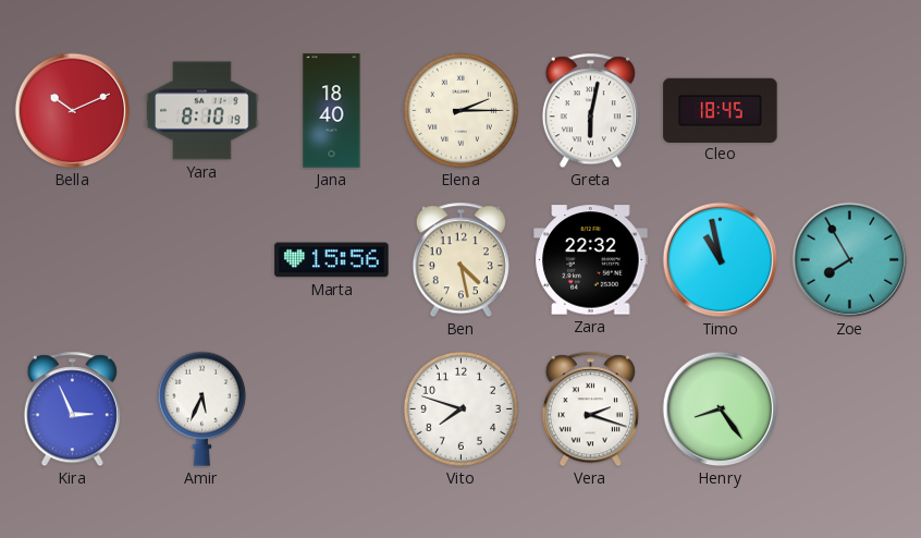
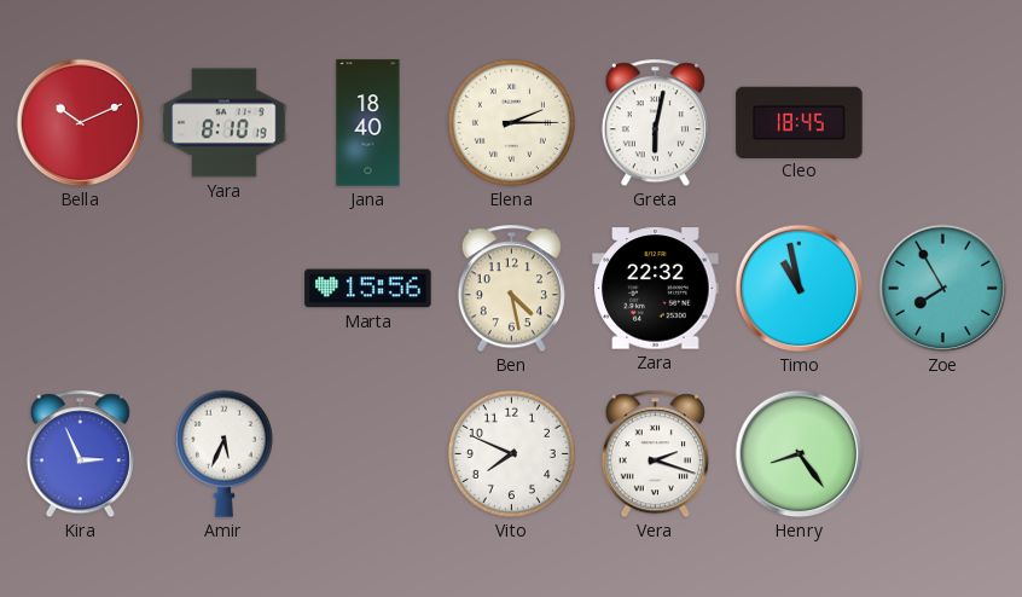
Vito: 7:48 -> 7:49
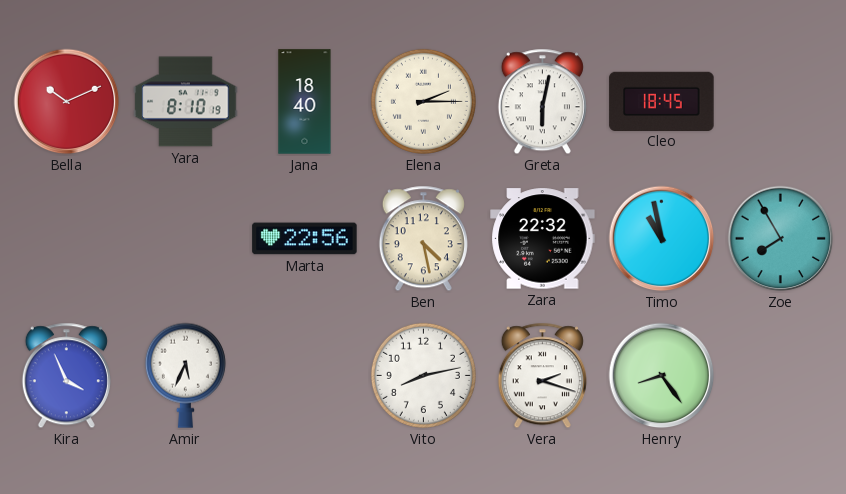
Marta: 15:56 -> 22:56
Kira: 2:56 -> 3:56
Vito: 7:49 -> 8:13
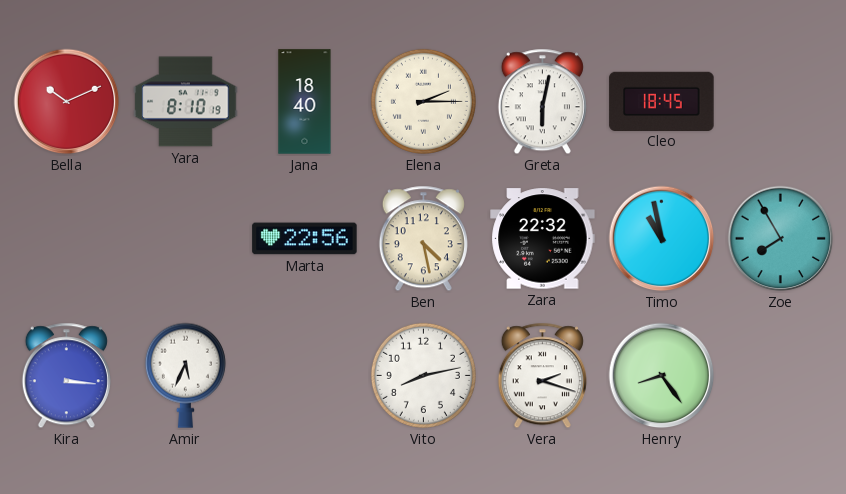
Kira: 3:56 -> 3:16
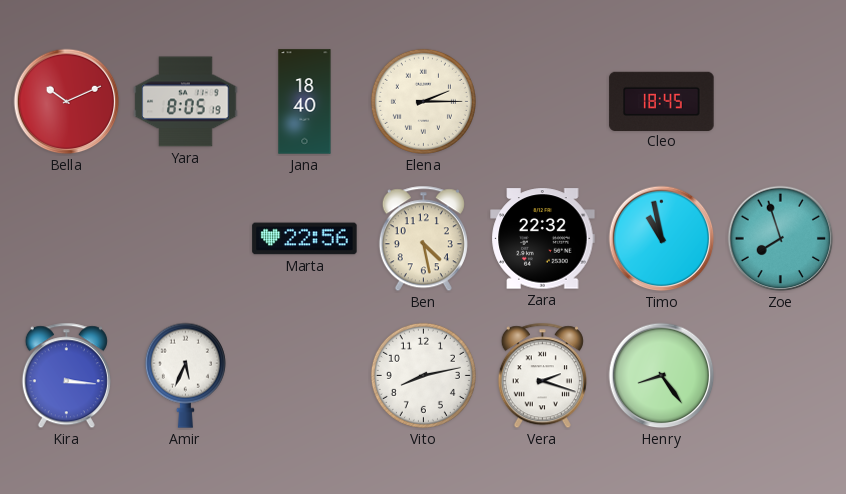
Yara: 8:10 -> 8:05
Greta: 6:02 -> none
Zoe: 7:55 -> 7:57
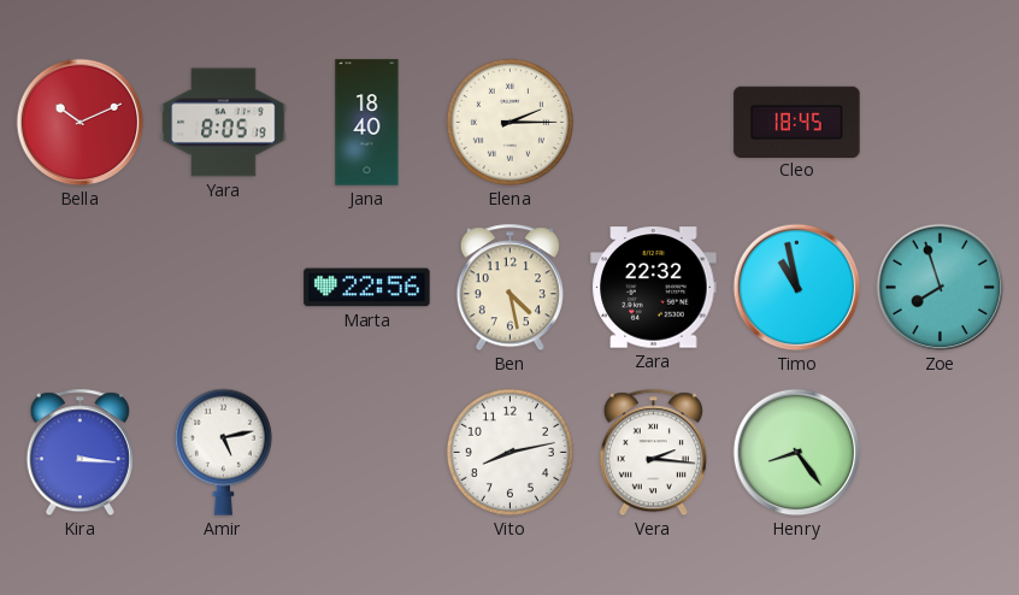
Amir: 5:34 -> 5:13
Vera: 2:18 -> 2:16
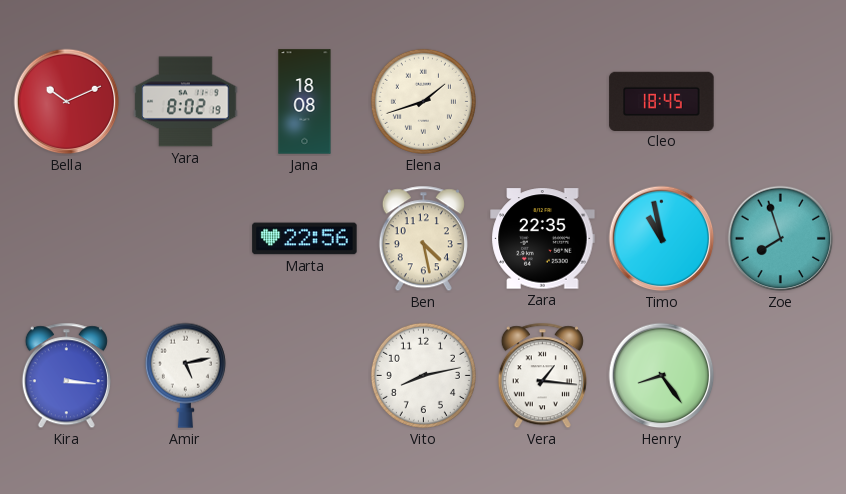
Yara: 8:05 -> 8:02
Jana: 18:40 -> 18:08
Elena: 2:15 -> 1:42
Zara: 22:32 -> 22:35
Vera: 2:16 -> 1:16
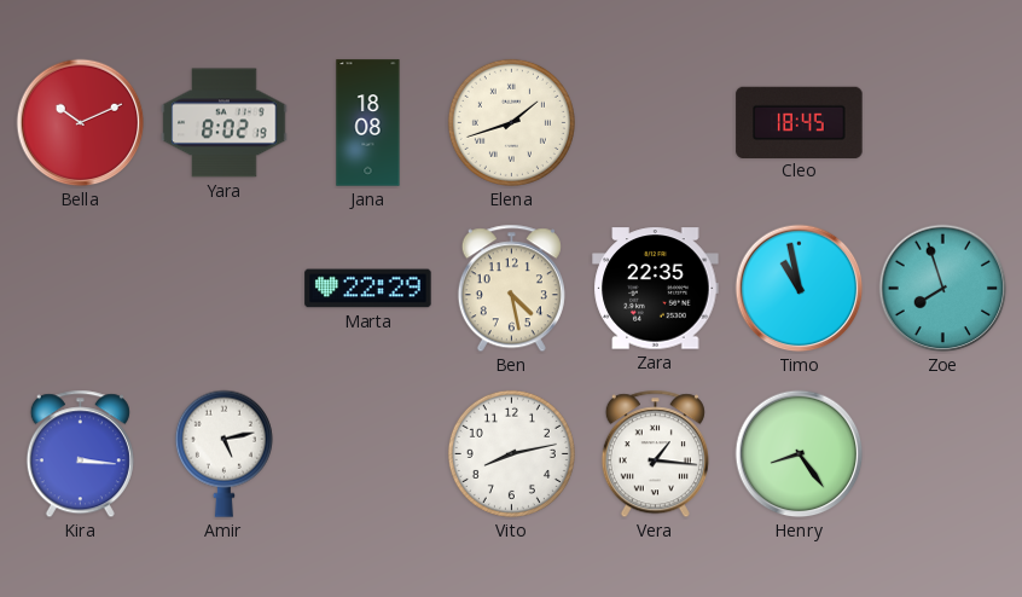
Marta: 22:56 -> 22:29
